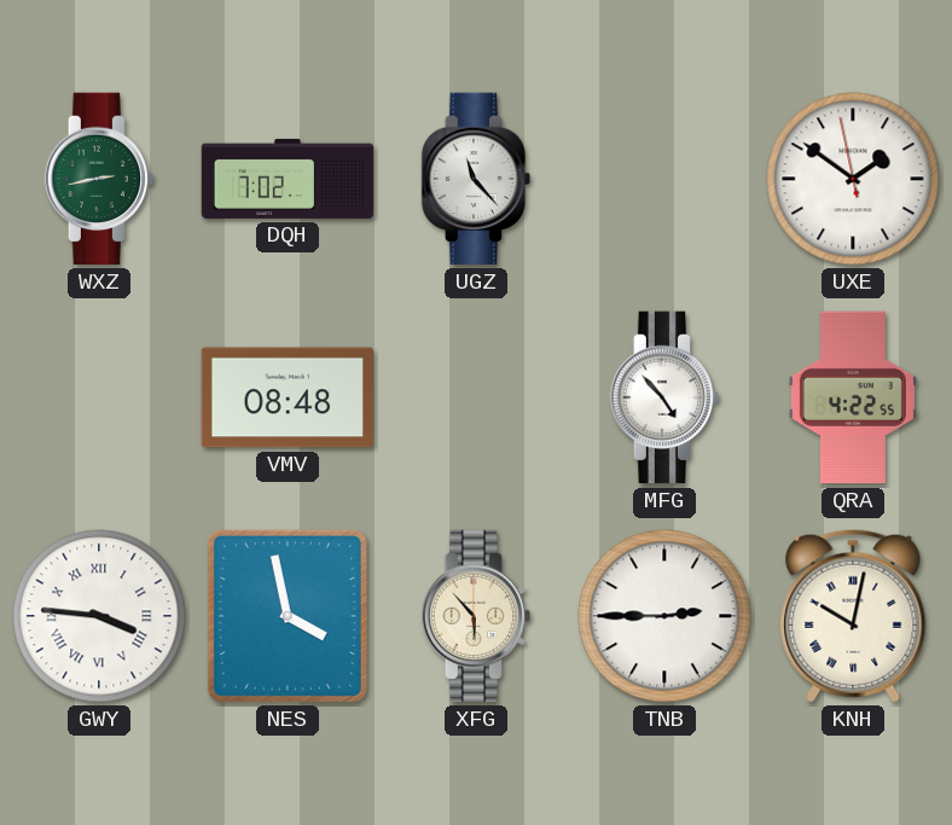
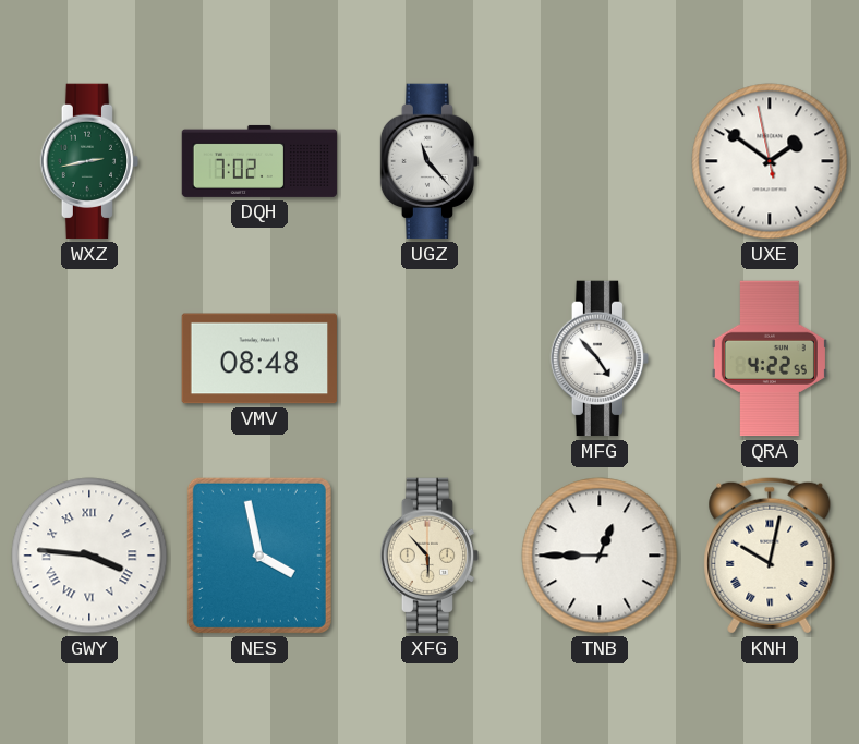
TNB: 2:45 -> 12:45
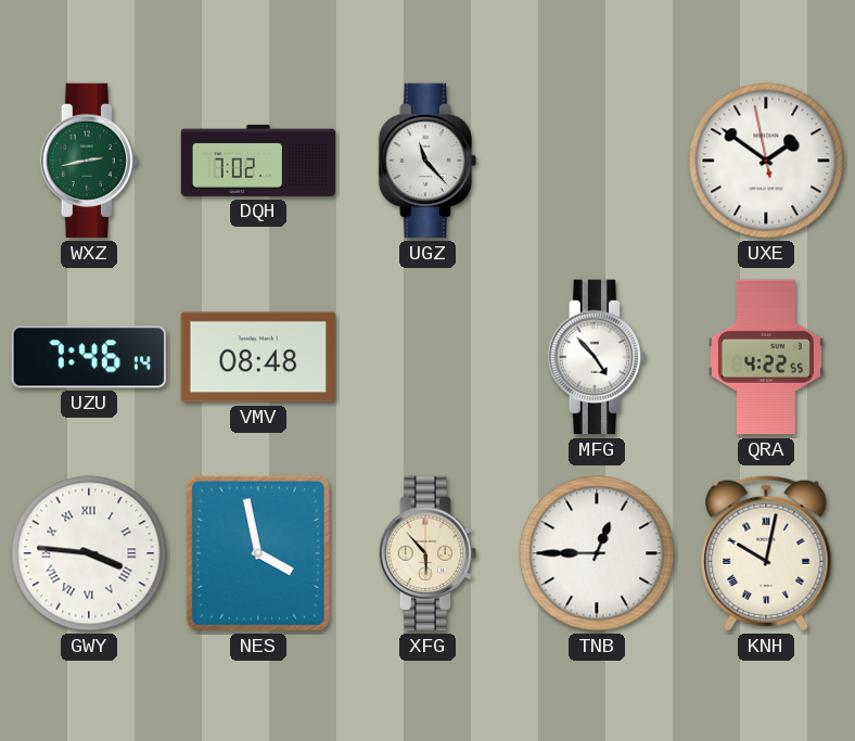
UZU: none -> 7:46
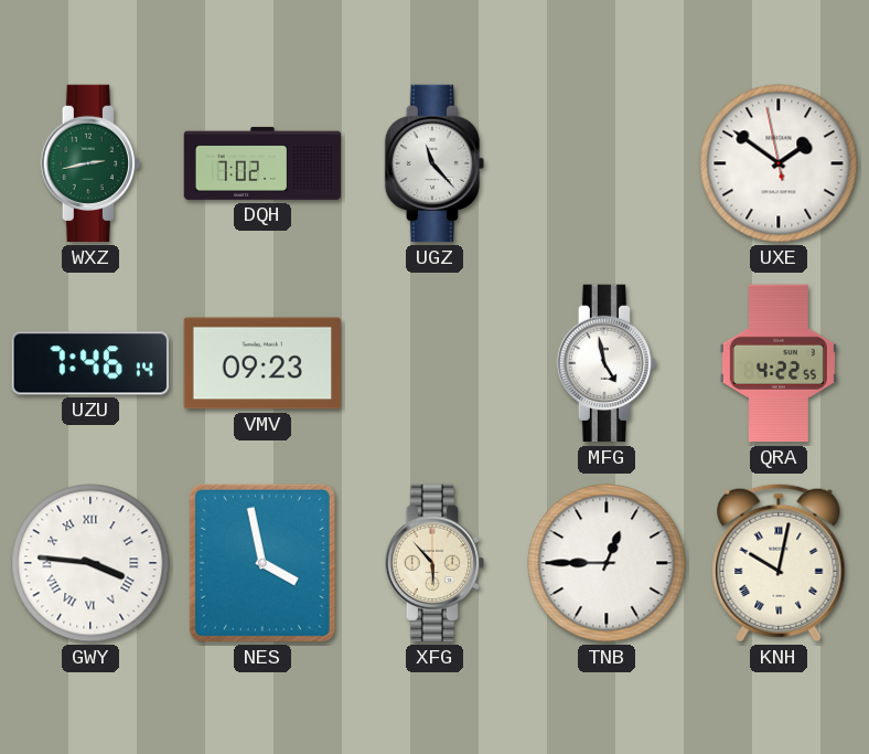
VMV: 08:48 -> 09:23
MFG: 4:53 -> 4:58
